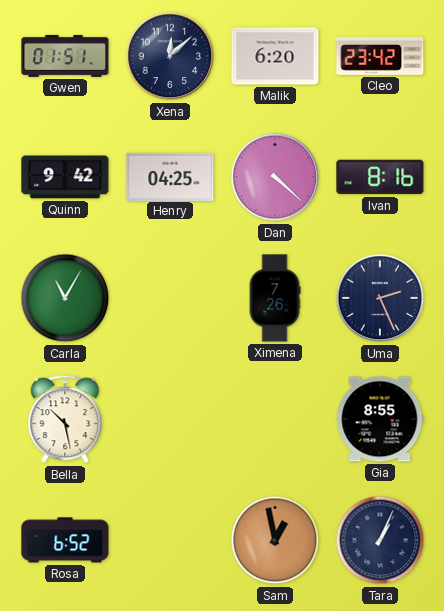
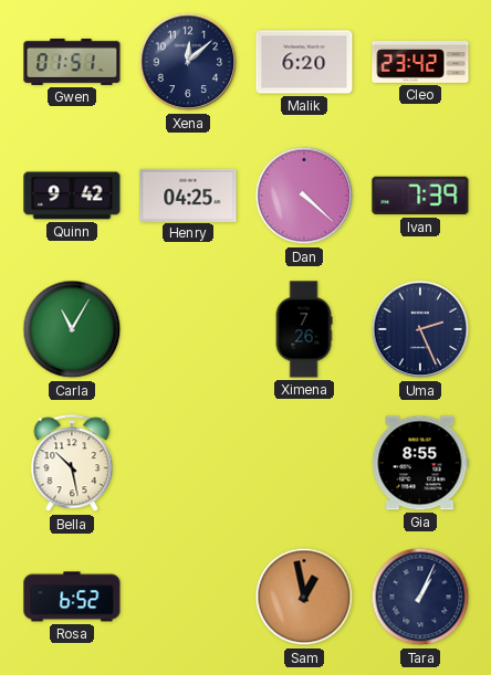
Ivan: 8:16 -> 7:39
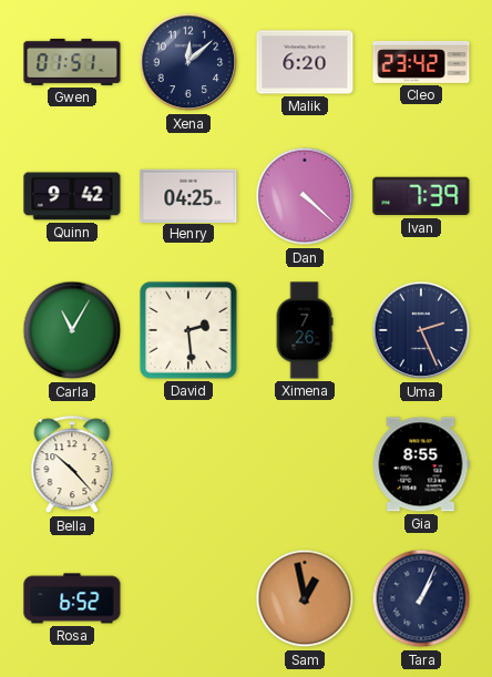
David: none -> 2:29
Bella: 10:28 -> 10:23
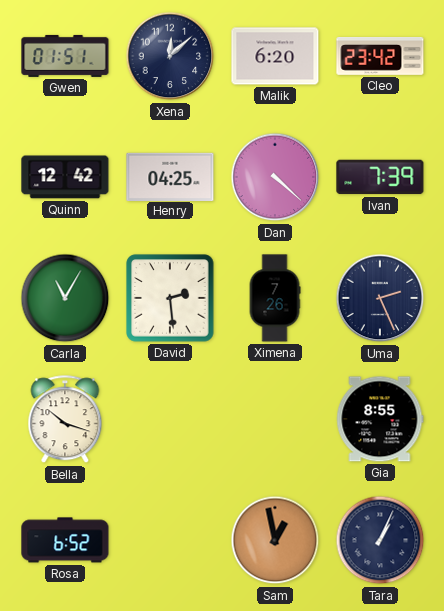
Quinn: 9:42 -> 12:42
Bella: 10:23 -> 10:18
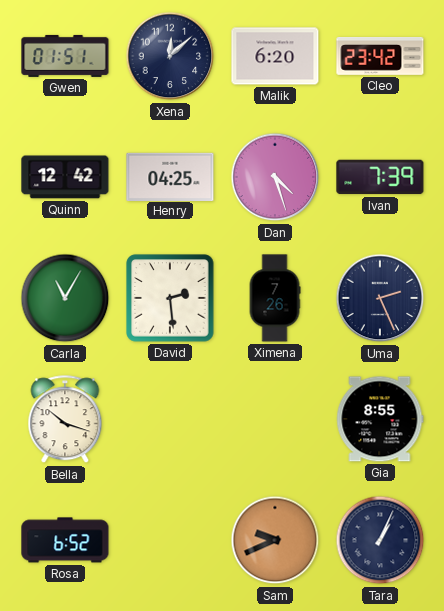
Dan: 4:22 -> 4:27
Sam: 12:58 -> 9:41
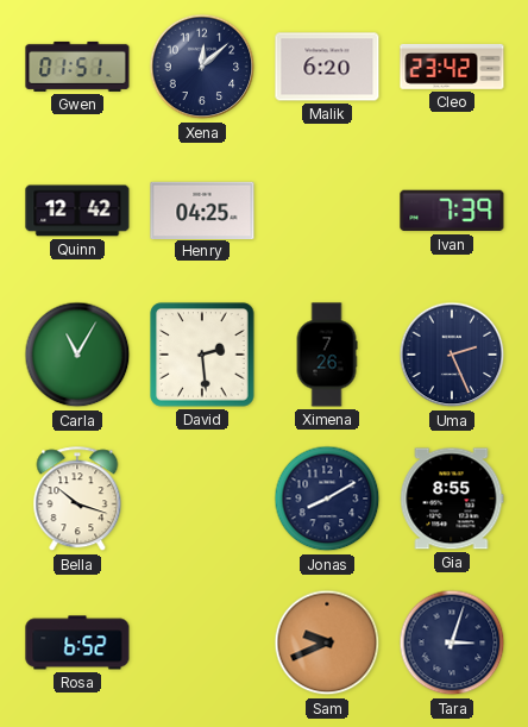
Dan: 4:27 -> none
Jonas: none -> 8:10
Tara: 1:04 -> 3:03
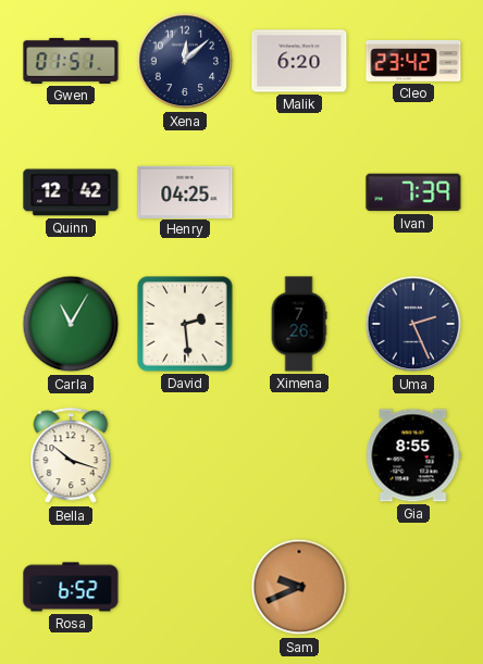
Jonas: 8:10 -> none
Tara: 3:03 -> none
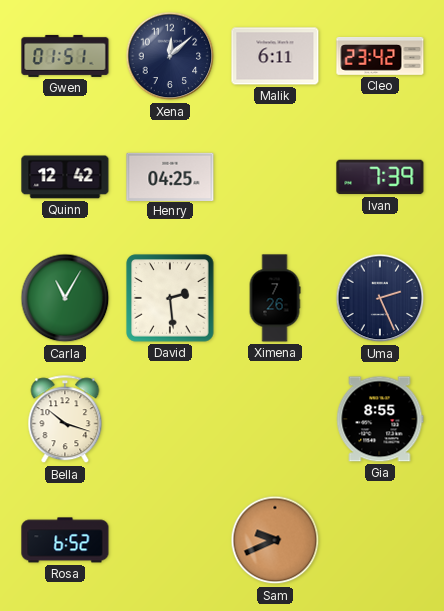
Malik: 6:20 -> 6:11
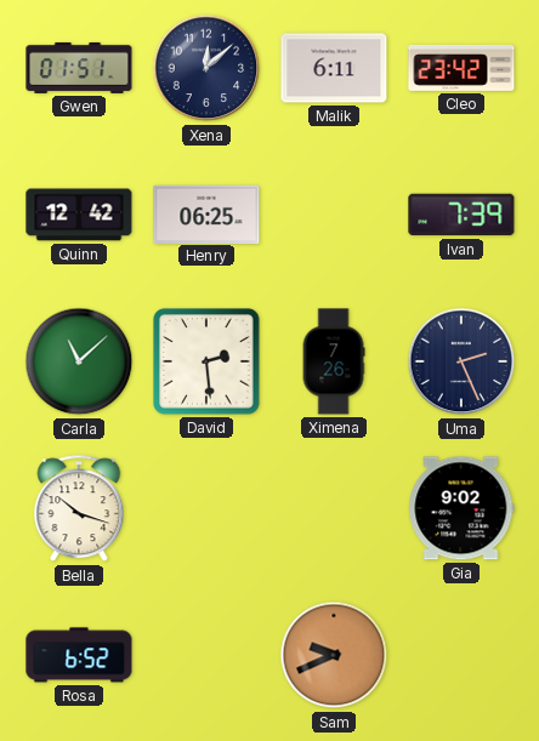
Henry: 04:25 -> 06:25
Carla: 11:05 -> 11:08
Gia: 8:55 -> 9:02
